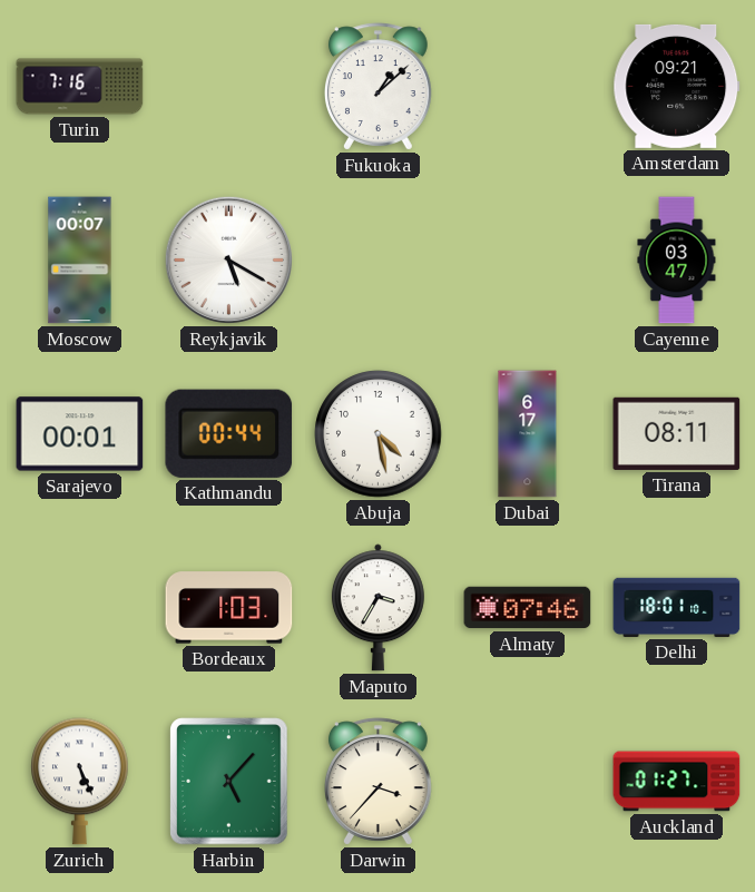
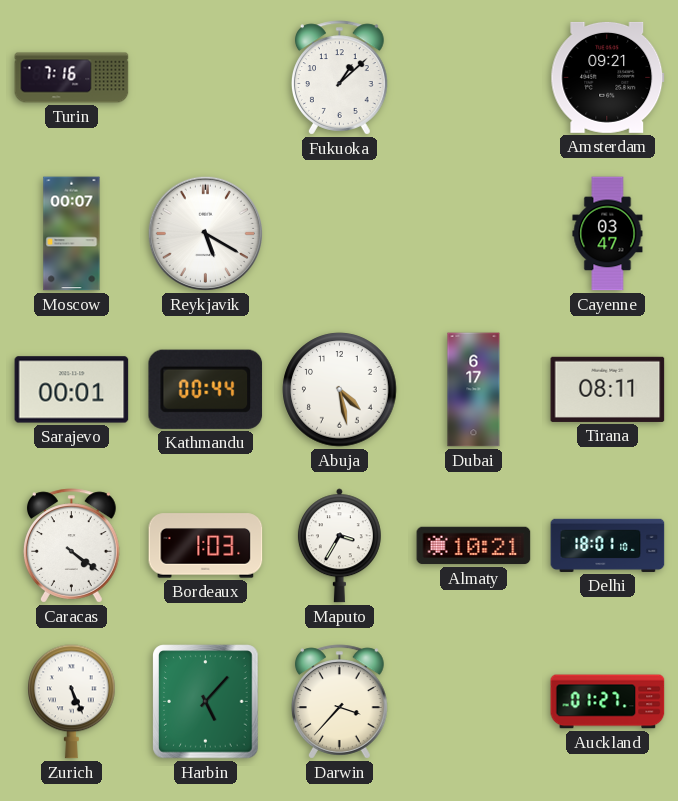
Caracas: none -> 4:21
Almaty: 07:46 -> 10:21
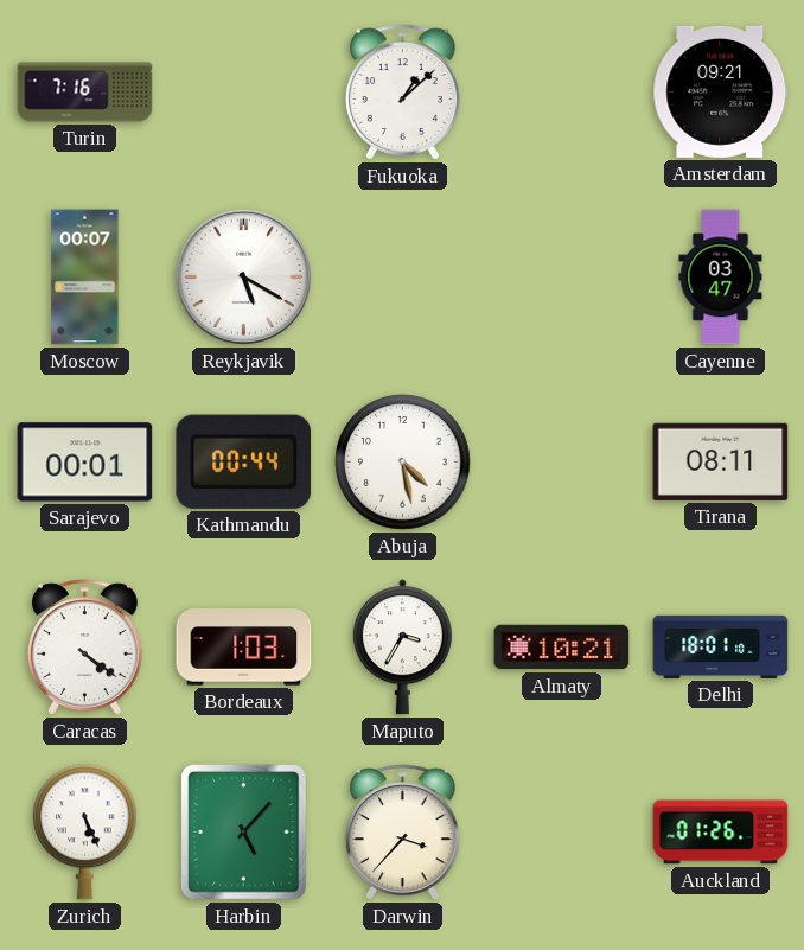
Dubai: 6:17 -> none
Auckland: 01:27 -> 01:26
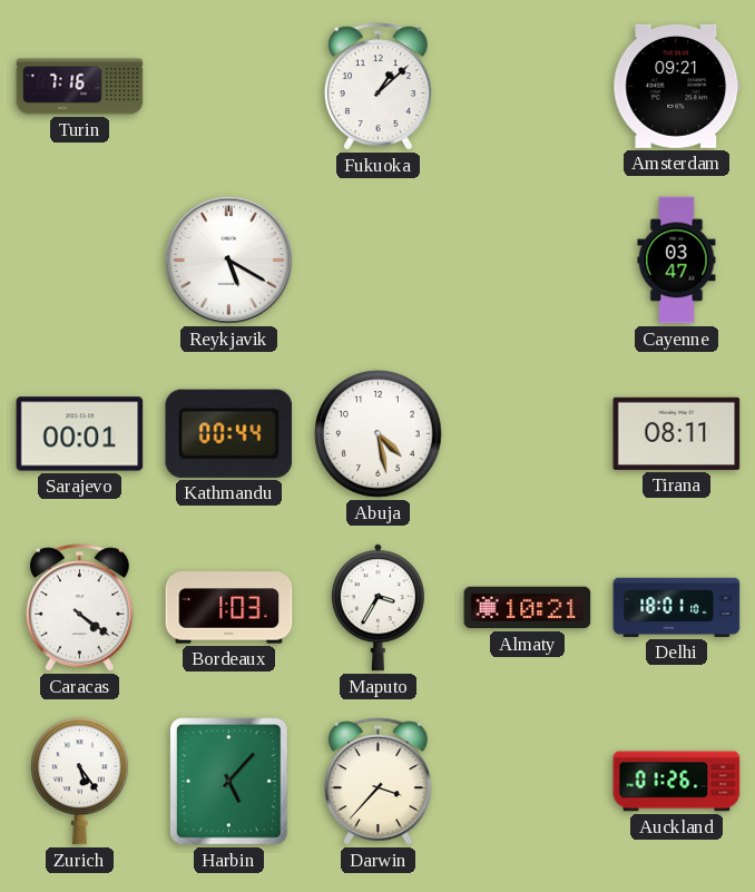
Moscow: 00:07 -> none
Zurich: 5:26 -> 5:24
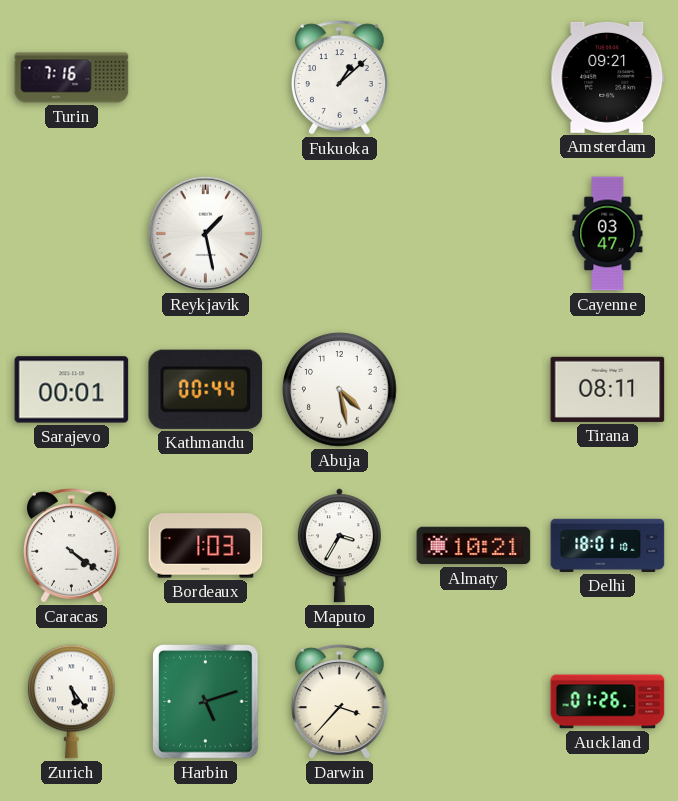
Reykjavik: 5:20 -> 1:28
Harbin: 5:07 -> 5:12
